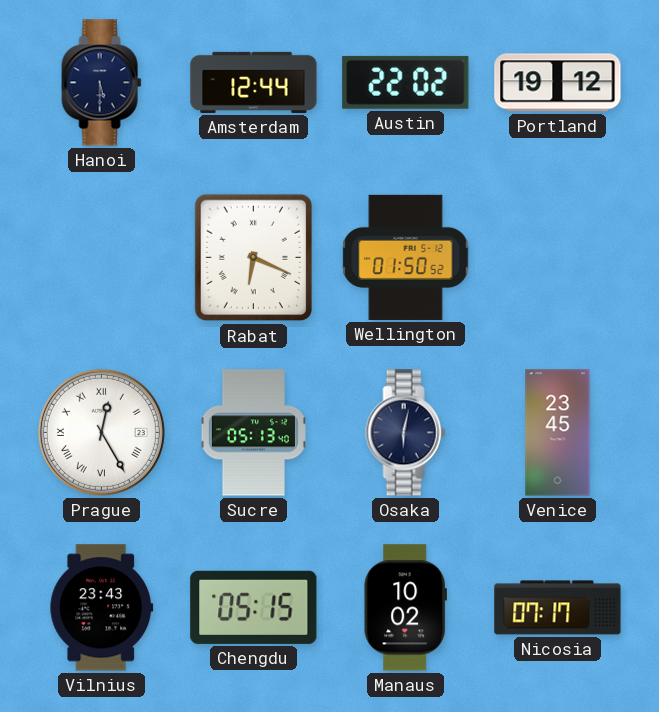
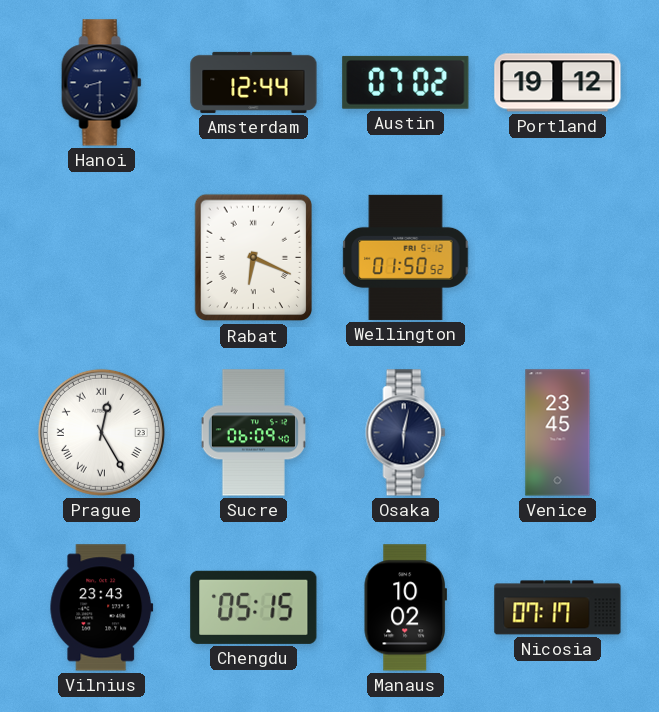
Hanoi: 5:30 -> 8:30
Austin: 22:02 -> 07:02
Sucre: 05:13 -> 06:09
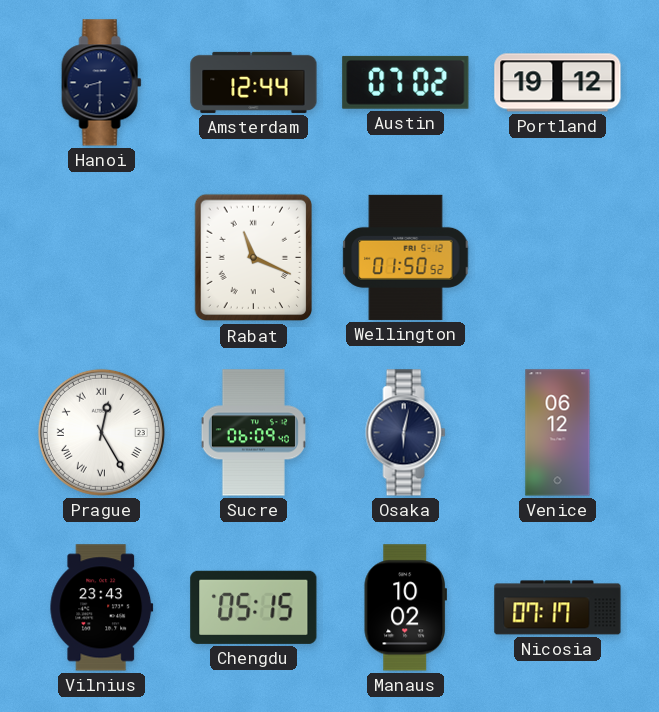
Rabat: 6:19 -> 11:19
Venice: 23:45 -> 06:12
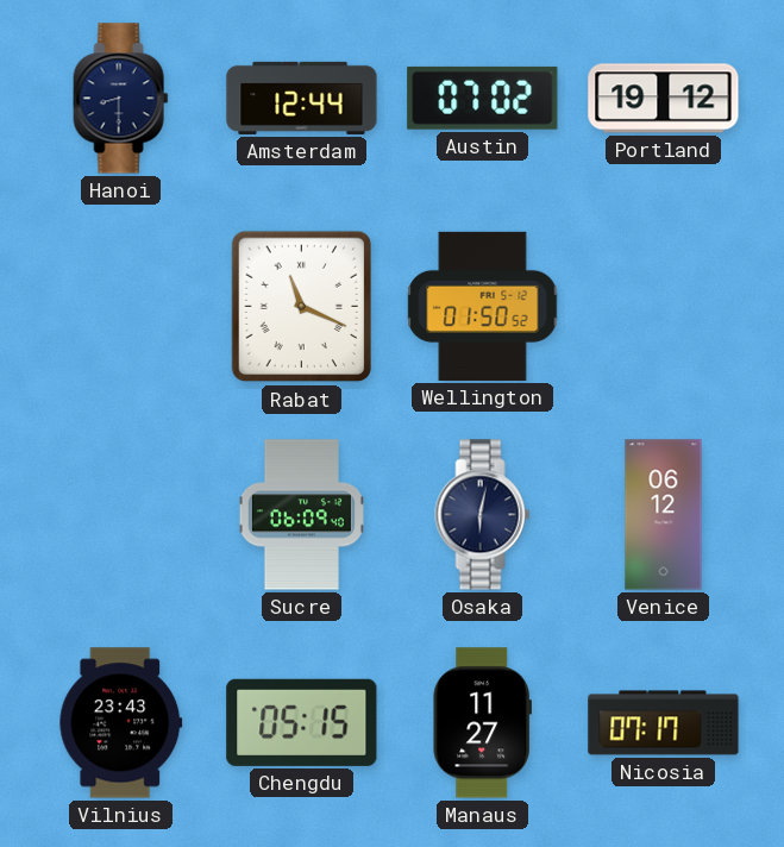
Prague: 12:25 -> none
Manaus: 10:02 -> 11:27
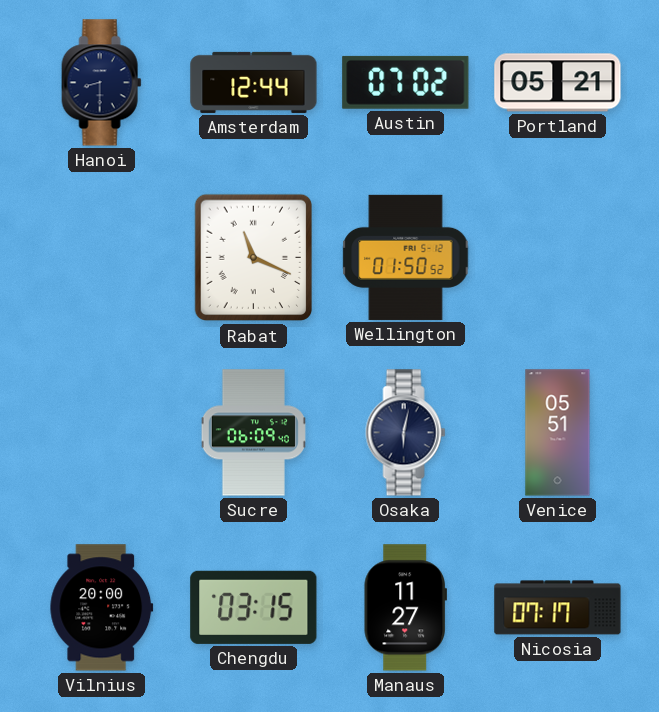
Portland: 19:12 -> 05:21
Venice: 06:12 -> 05:51
Vilnius: 23:43 -> 20:00
Chengdu: 05:15 -> 03:15
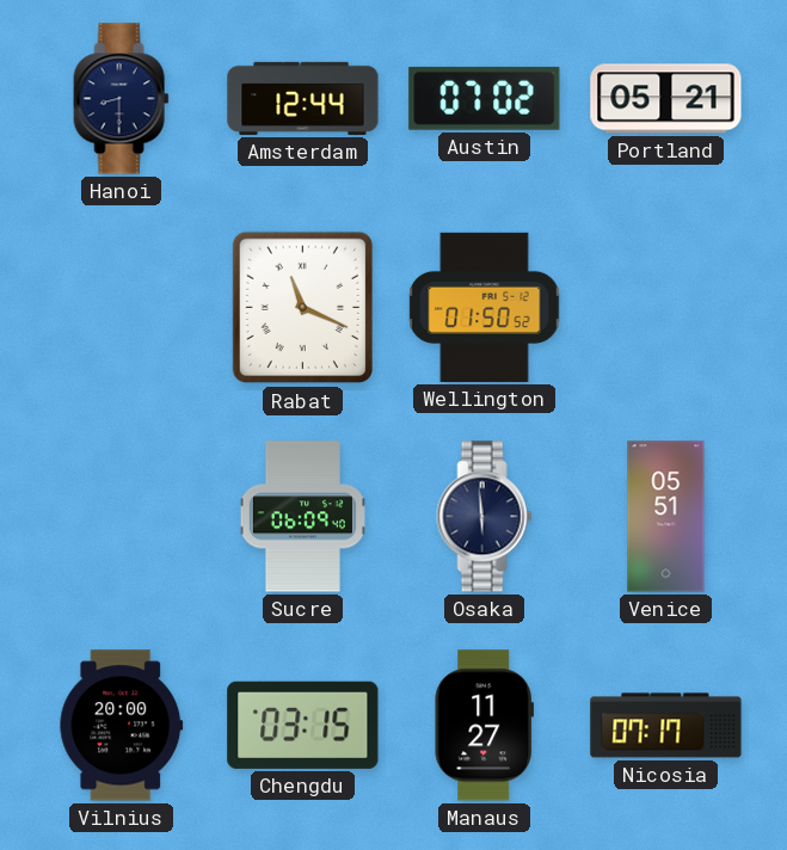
Osaka: 6:02 -> 5:59
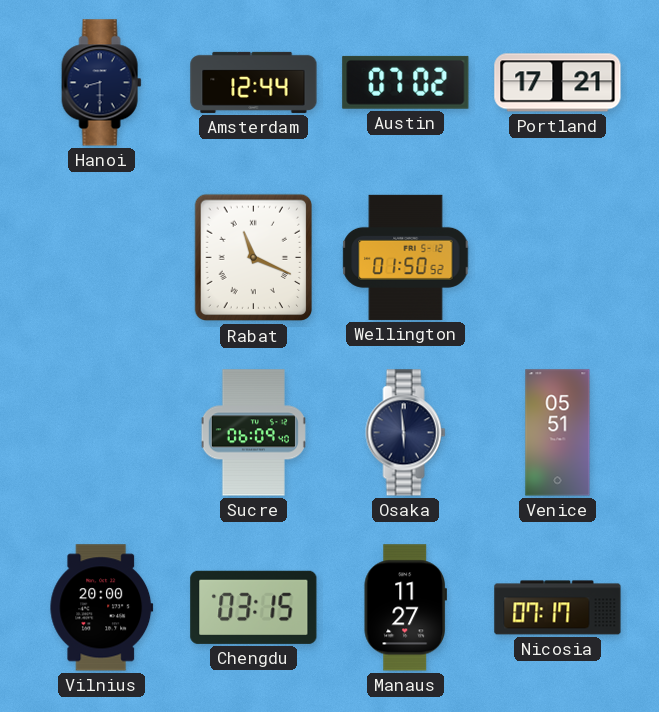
Portland: 05:21 -> 17:21
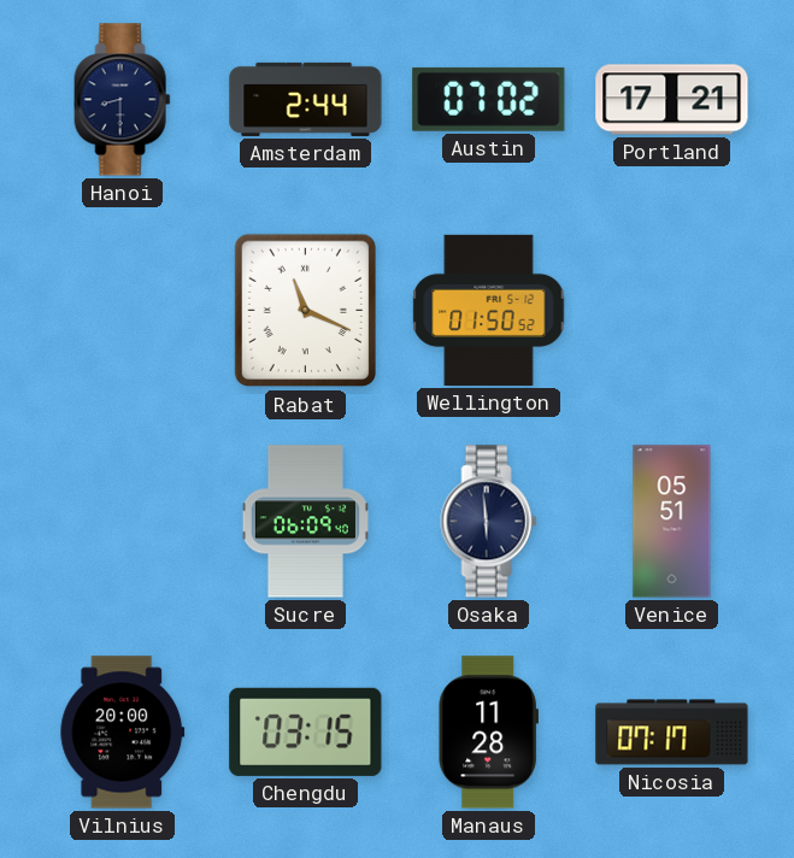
Amsterdam: 12:44 -> 2:44
Manaus: 11:27 -> 11:28
